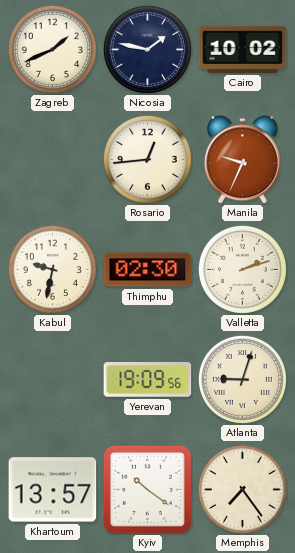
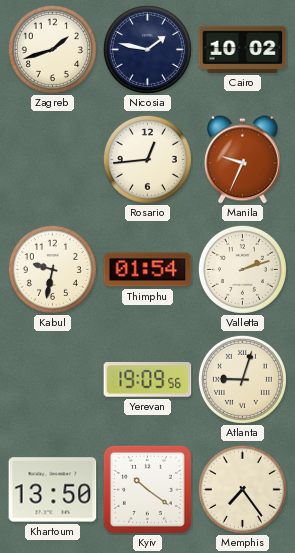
Zagreb: 1:41 -> 1:42
Thimphu: 02:30 -> 01:54
Khartoum: 13:57 -> 13:50
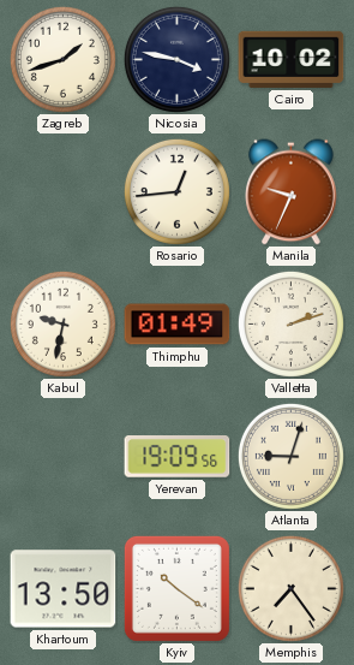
Nicosia: 1:47 -> 3:47
Thimphu: 01:54 -> 01:49
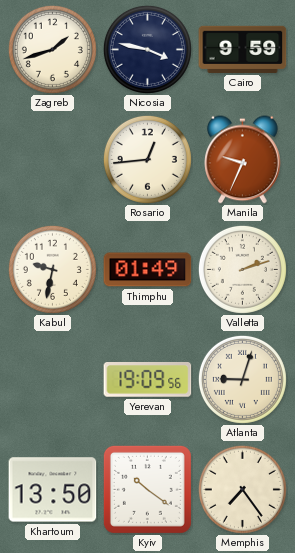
Cairo: 10:02 -> 9:59
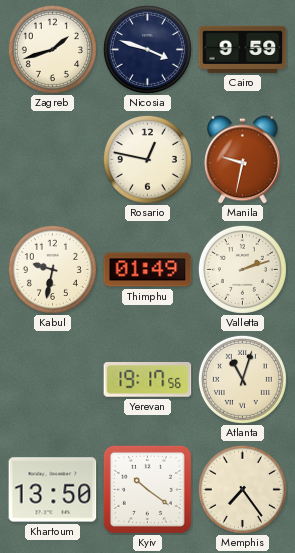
Nicosia: 3:47 -> 3:48
Rosario: 12:44 -> 12:47
Manila: 9:34 -> 9:32
Yerevan: 19:09 -> 19:17
Atlanta: 9:03 -> 11:03
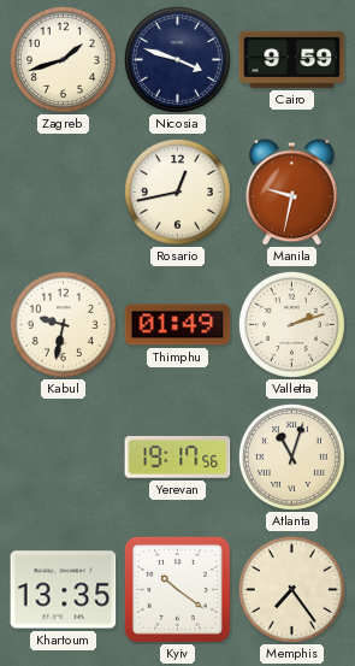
Rosario: 12:47 -> 12:43
Khartoum: 13:50 -> 13:35
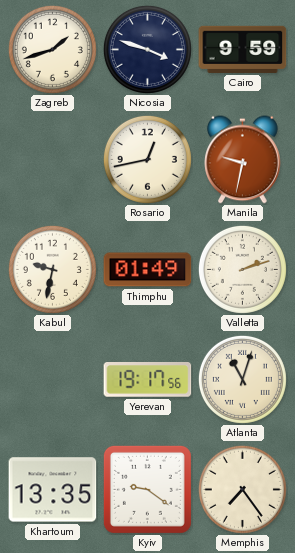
Kyiv: 10:21 -> 9:21
